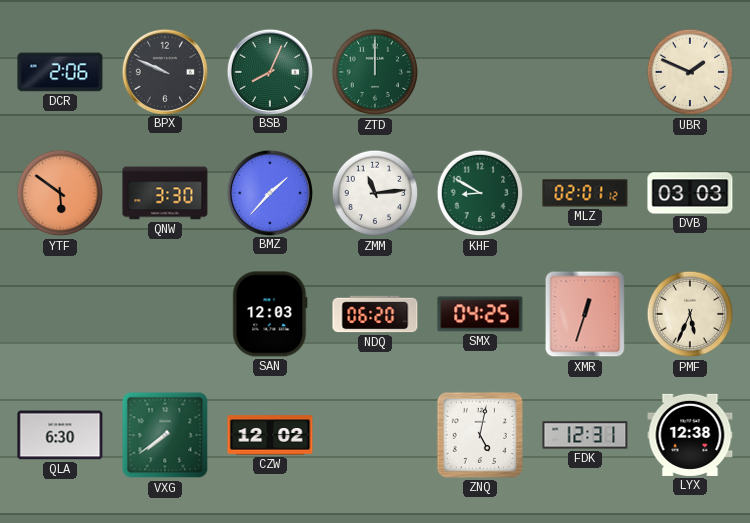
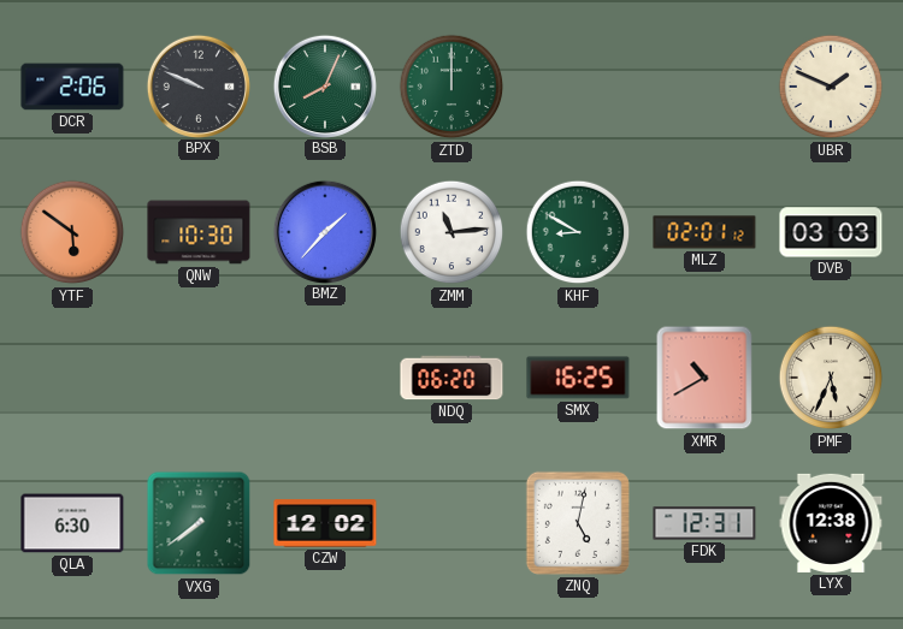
QNW: 3:30 -> 10:30
SAN: 12:03 -> none
SMX: 04:25 -> 16:25
XMR: 12:33 -> 10:40
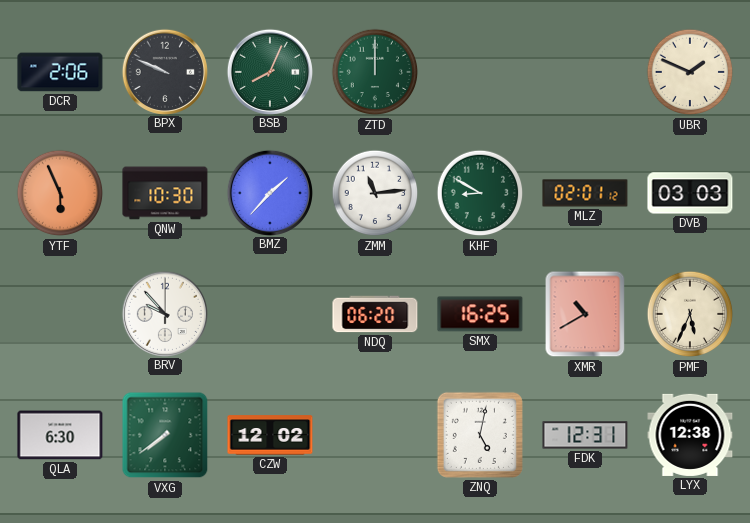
YTF: 5:51 -> 5:56
BRV: none -> 9:53
